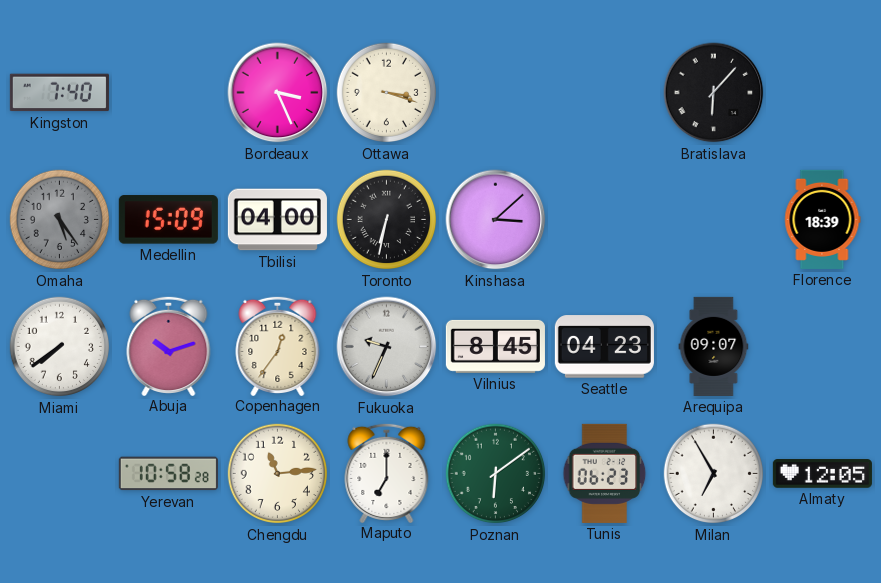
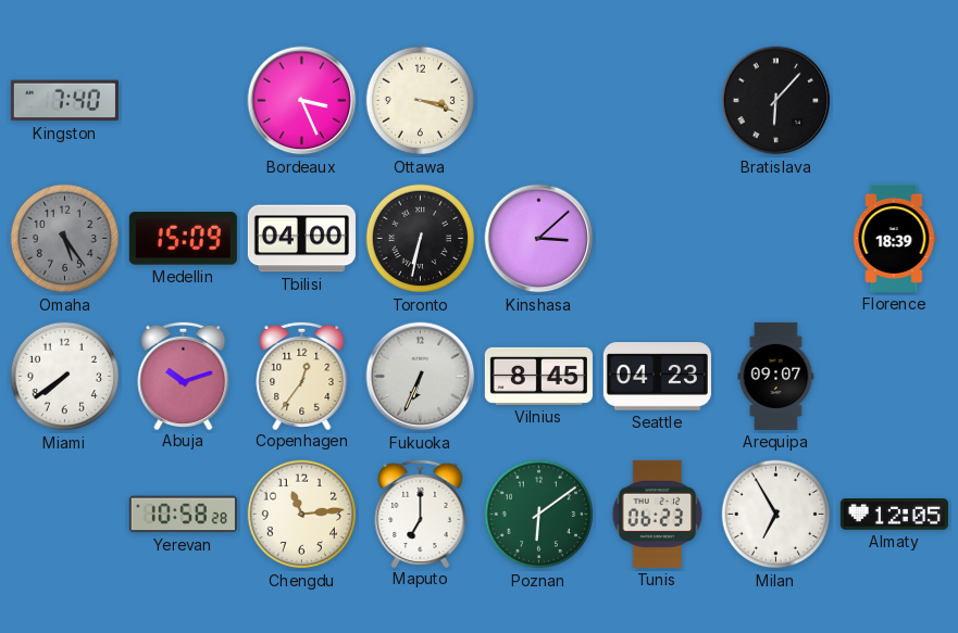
Fukuoka: 9:34 -> 6:34
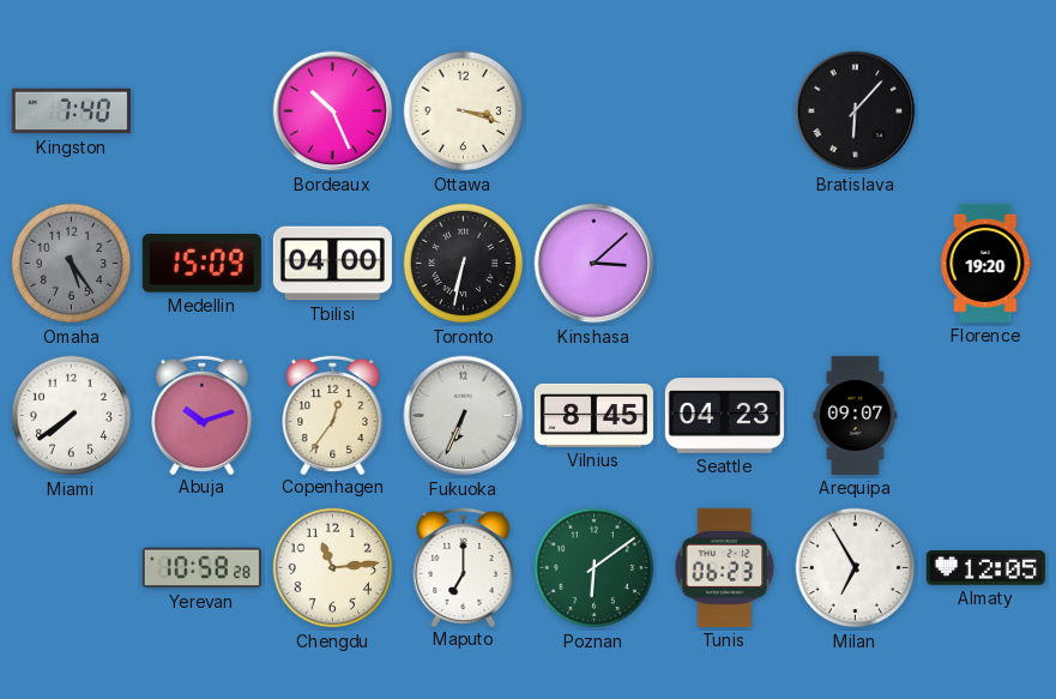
Bordeaux: 3:26 -> 10:26
Florence: 18:39 -> 19:20
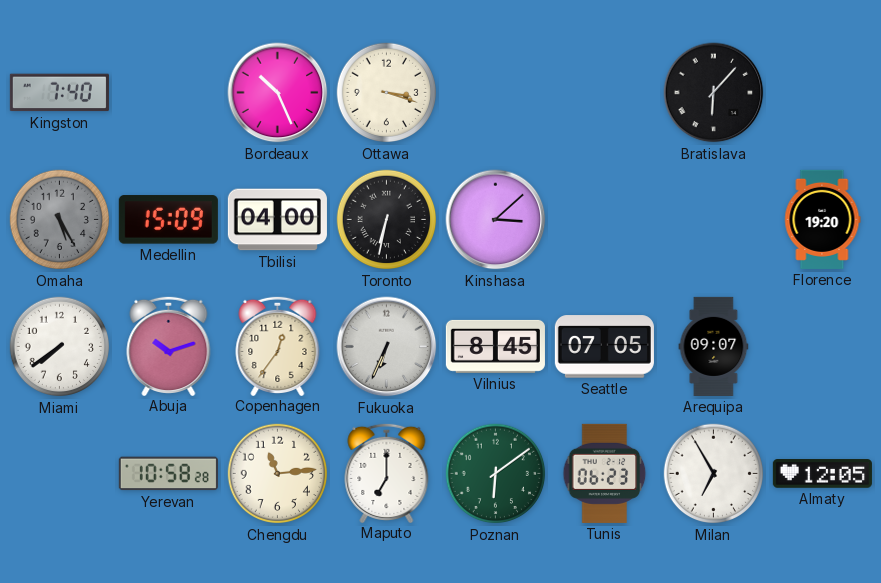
Omaha: 5:24 -> 5:25
Seattle: 04:23 -> 07:05
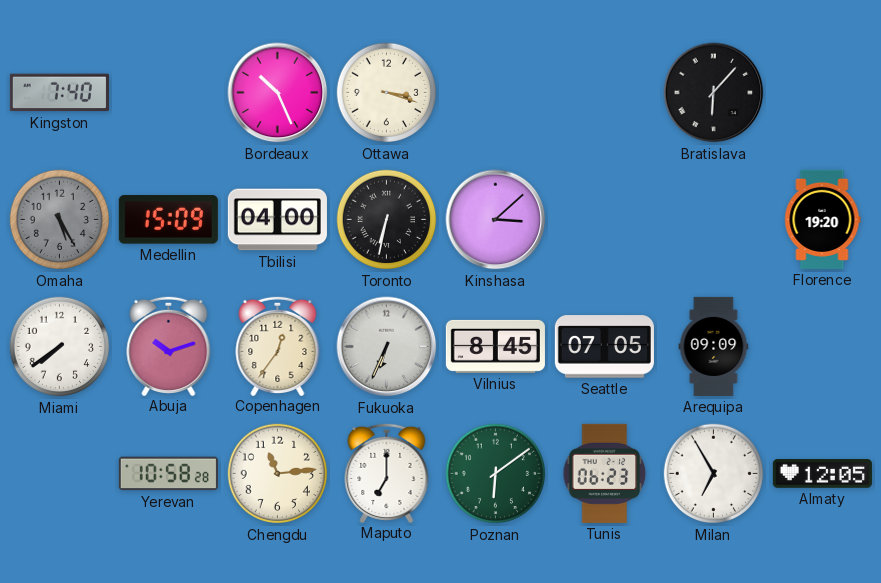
Arequipa: 09:07 -> 09:09
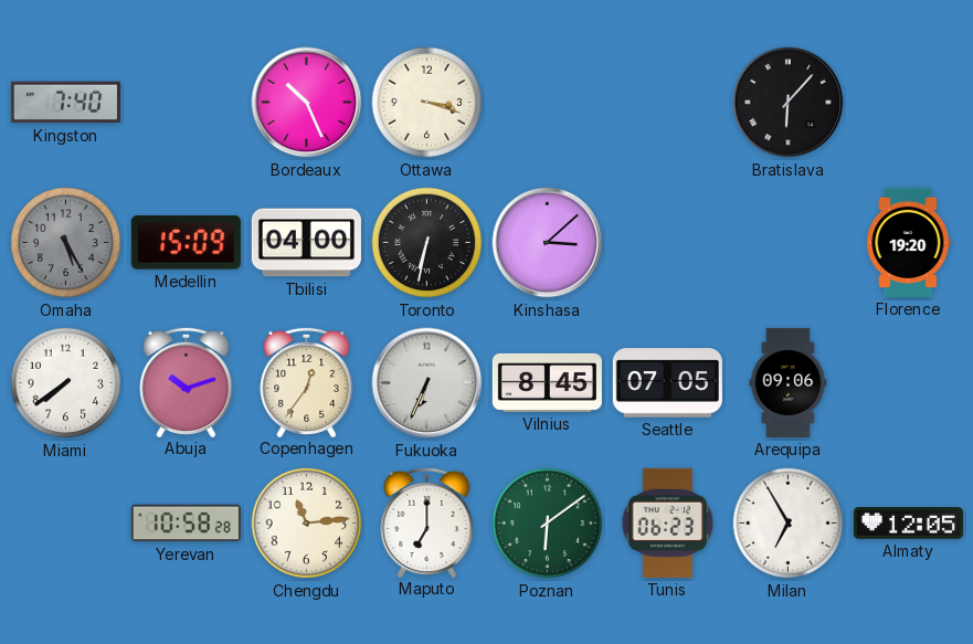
Arequipa: 09:09 -> 09:06
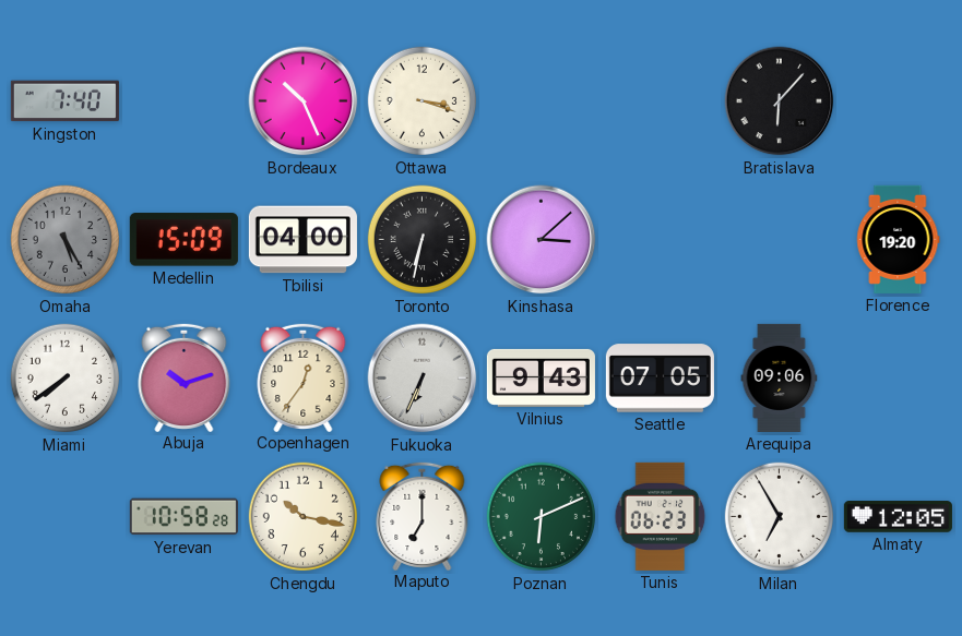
Vilnius: 8:45 -> 9:43
Chengdu: 11:14 -> 10:17
Poznan: 6:09 -> 6:11
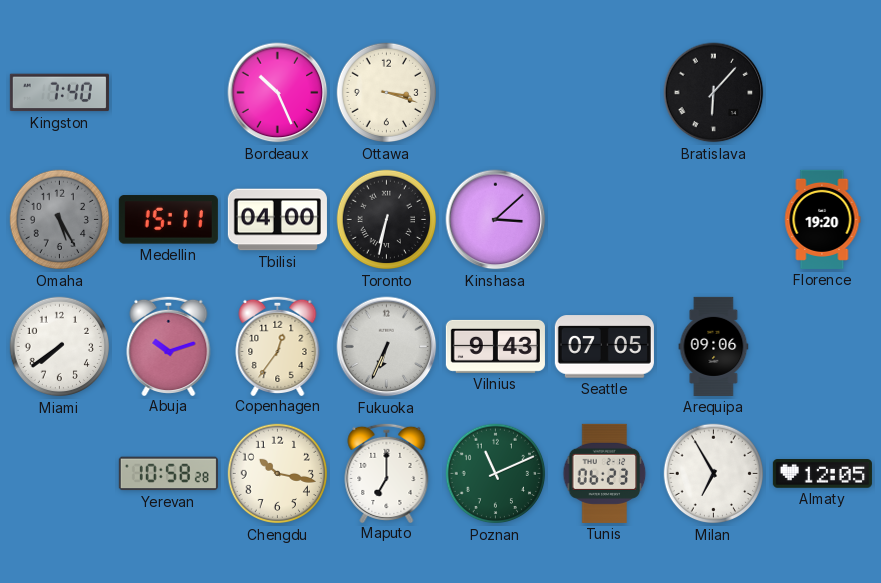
Medellin: 15:09 -> 15:11
Poznan: 6:11 -> 11:11
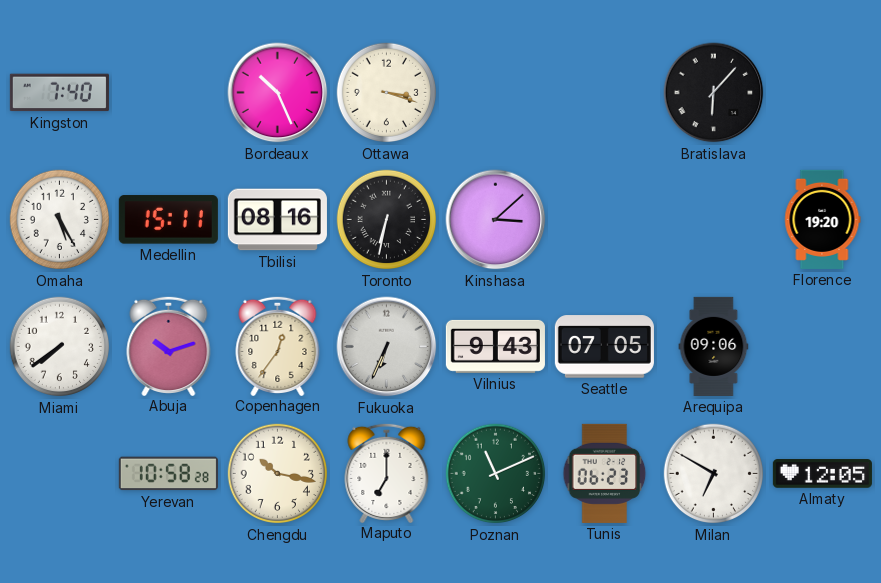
Omaha dial: grey -> white
Tbilisi: 04:00 -> 08:16
Milan: 6:55 -> 6:50
